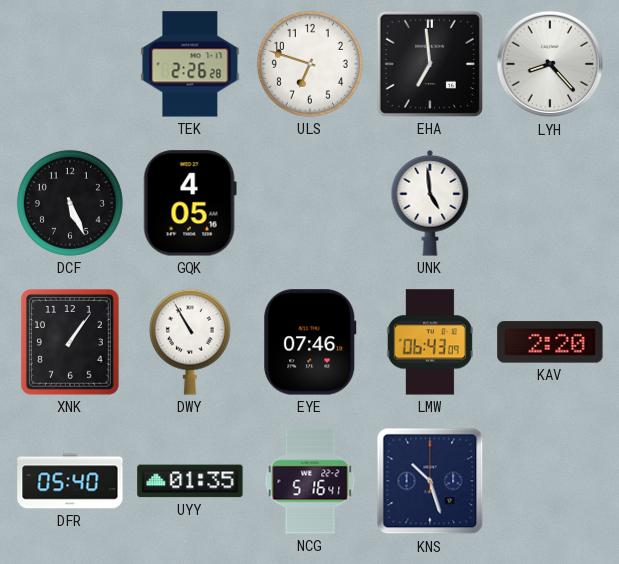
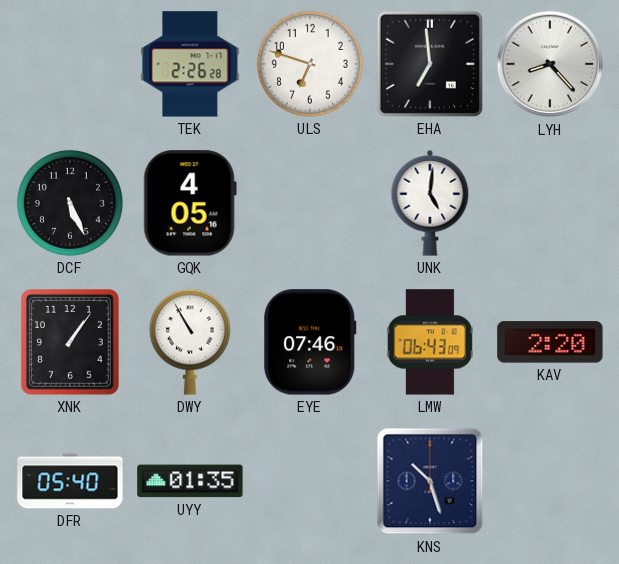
UNK: 4:59 -> 5:01
NCG: 5:16 -> none
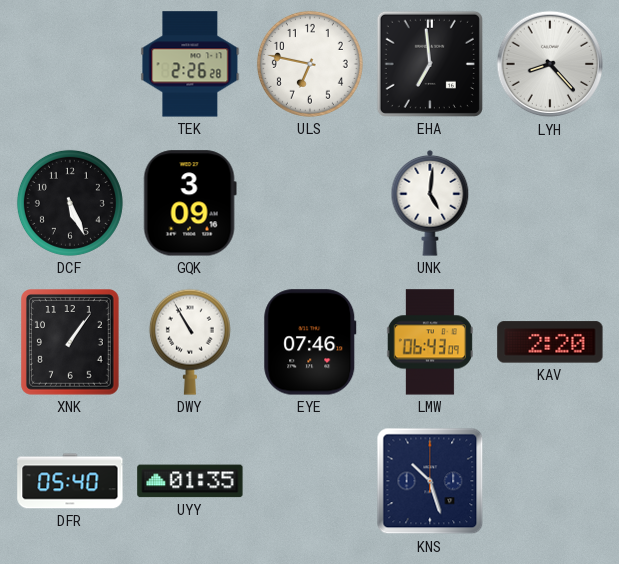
ULS: 6:48 -> 6:47
GQK: 4:05 -> 3:09
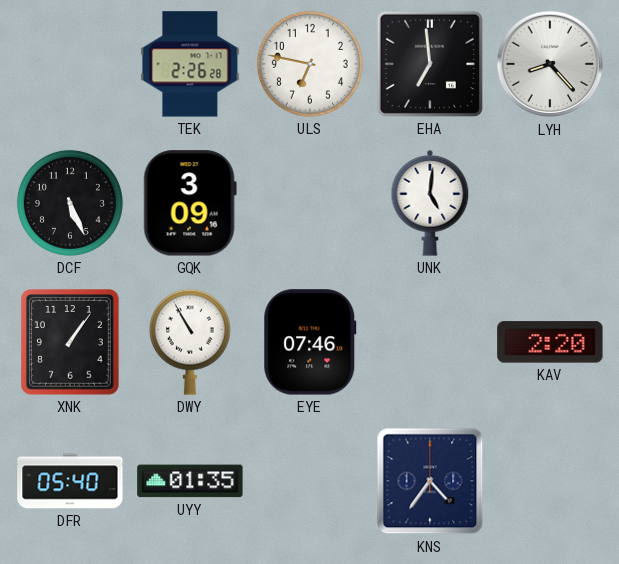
LMW: 06:43 -> none
KNS: 10:27 -> 4:36
